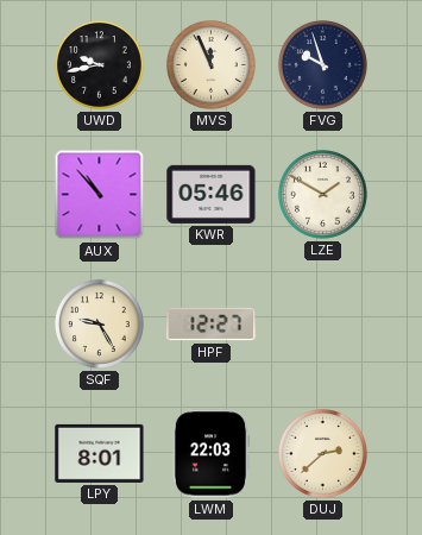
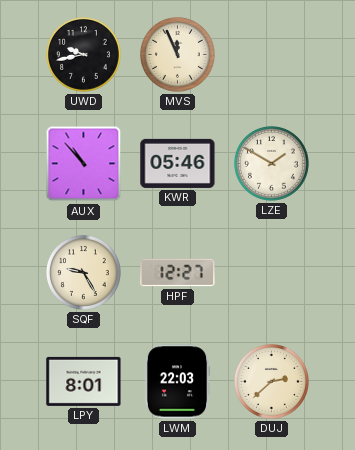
FVG: 9:57 -> none
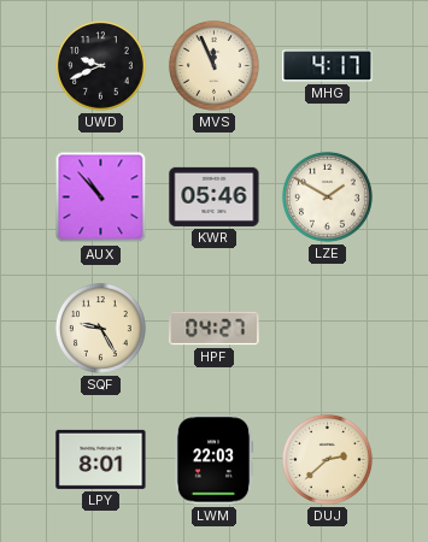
UWD: 9:43 -> 9:41
MHG: none -> 4:17
HPF: 12:27 -> 04:27
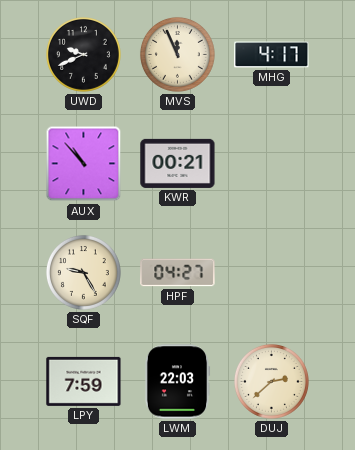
KWR: 05:46 -> 00:21
LZE: 1:50 -> none
LPY: 8:01 -> 7:59
